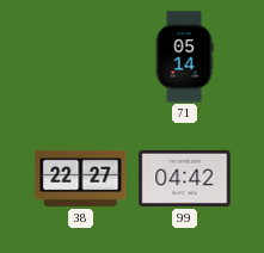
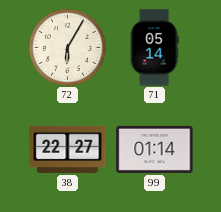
72: none -> 6:05
99: 04:42 -> 01:14
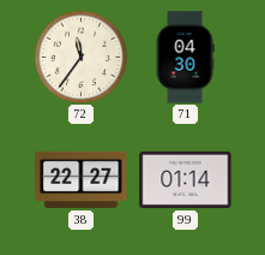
72: 6:05 -> 11:36
71: 05:14 -> 04:30
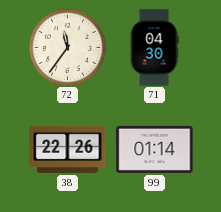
38: 22:27 -> 22:26
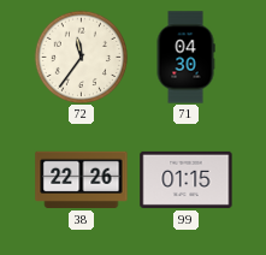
99: 01:14 -> 01:15
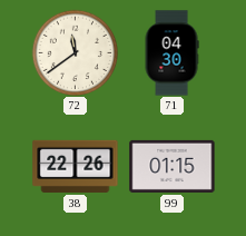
72: 11:36 -> 11:39
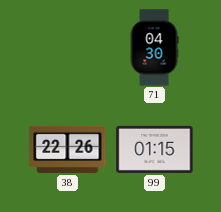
72: 11:39 -> none
